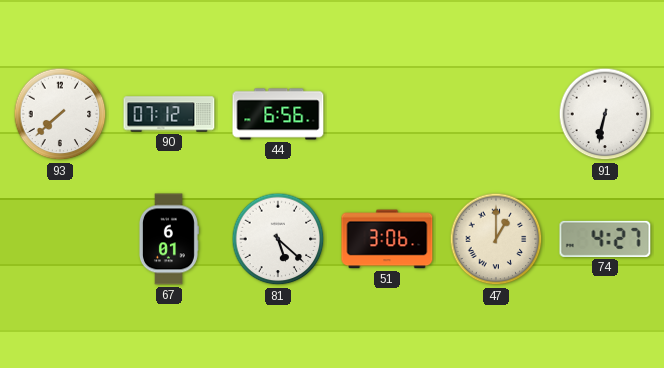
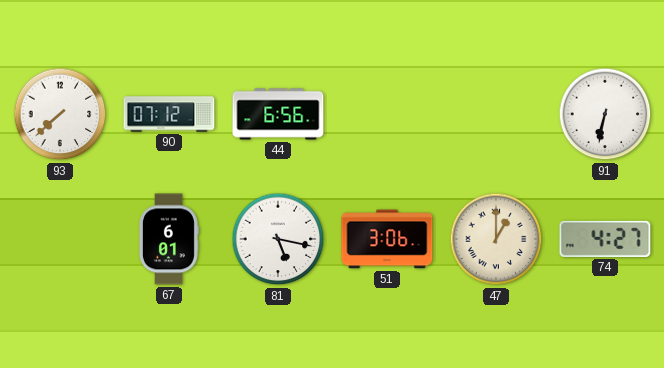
81: 5:22 -> 5:17
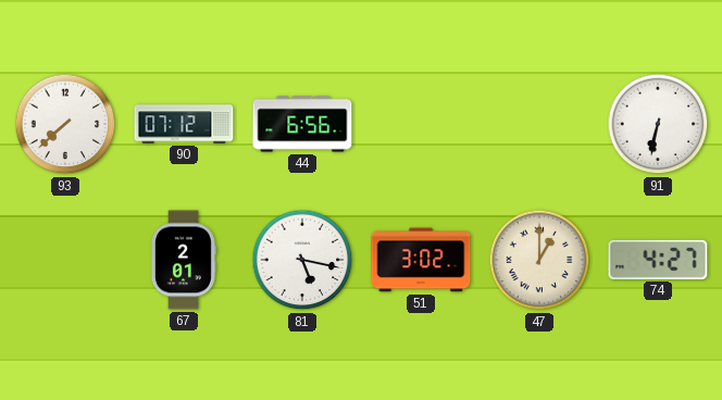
67: 6:01 -> 2:01
51: 3:06 -> 3:02
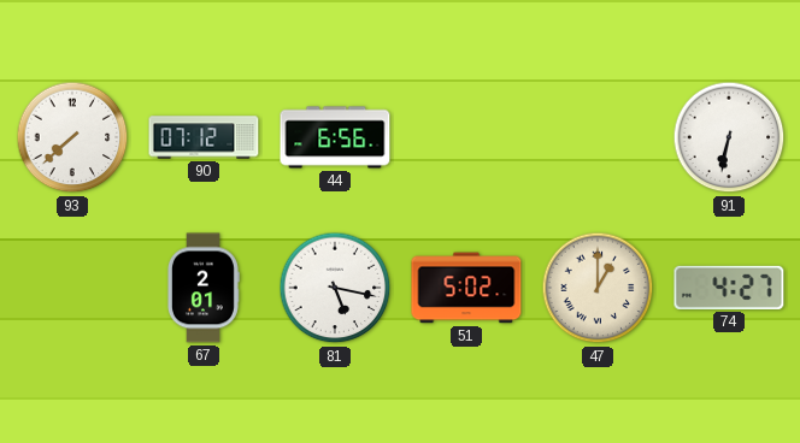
51: 3:02 -> 5:02
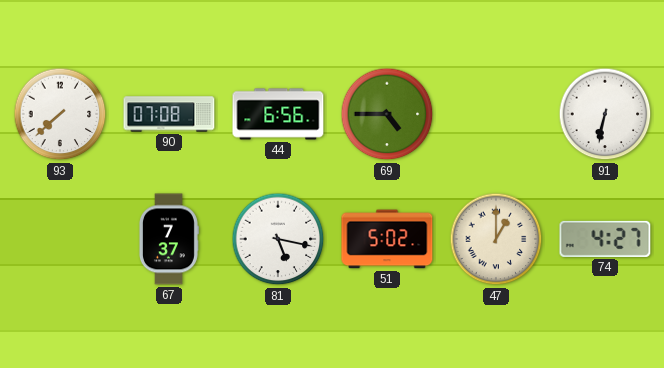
90: 07:12 -> 07:08
69: none -> 4:45
67: 2:01 -> 7:37
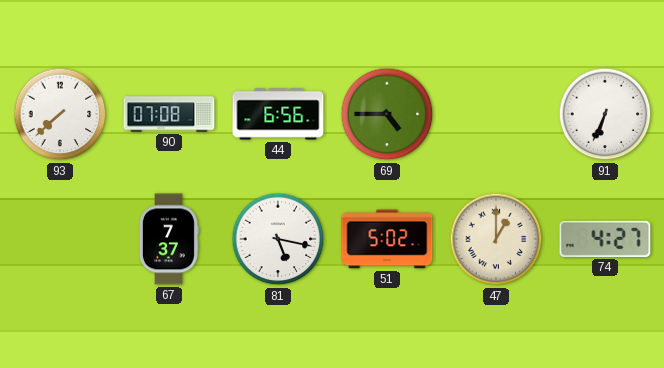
91: 6:32 -> 6:34
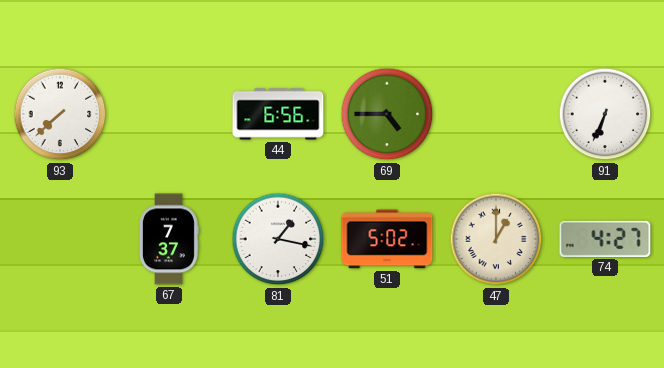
90: 07:08 -> none
81: 5:17 -> 1:17
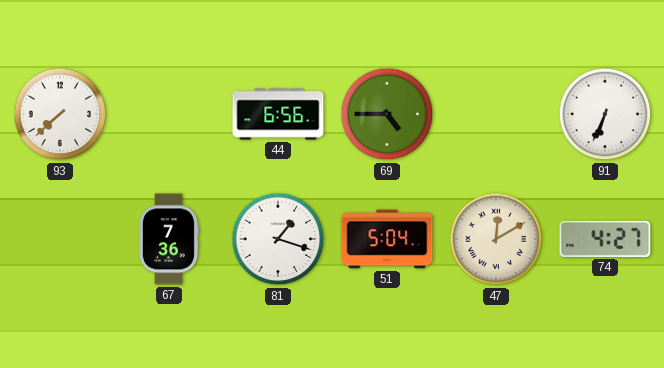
67: 7:37 -> 7:36
81: 1:17 -> 1:18
51: 5:02 -> 5:04
47: 1:00 -> 12:10
